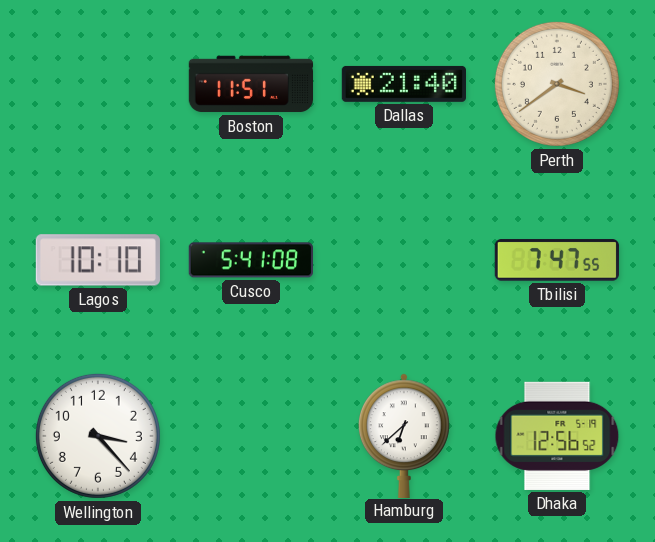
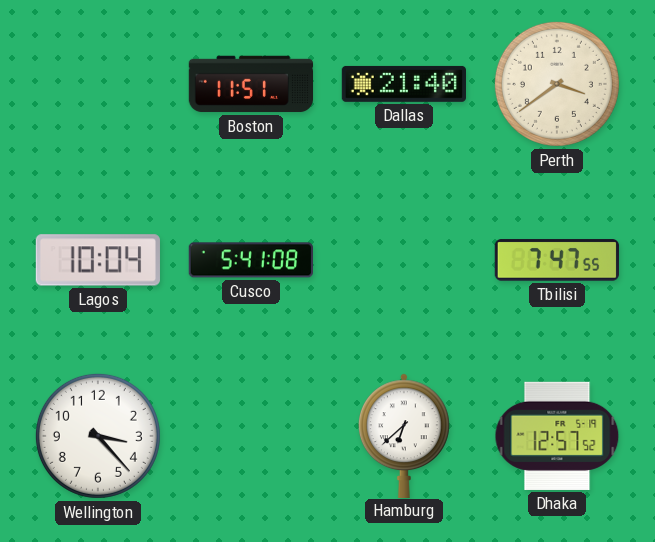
Lagos: 10:10 -> 10:04
Dhaka: 12:56 -> 12:57
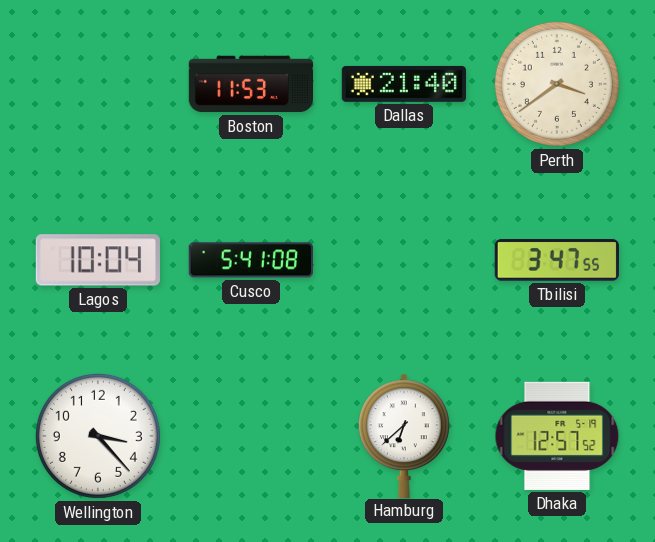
Boston: 11:51 -> 11:53
Tbilisi: 7:47 -> 3:47
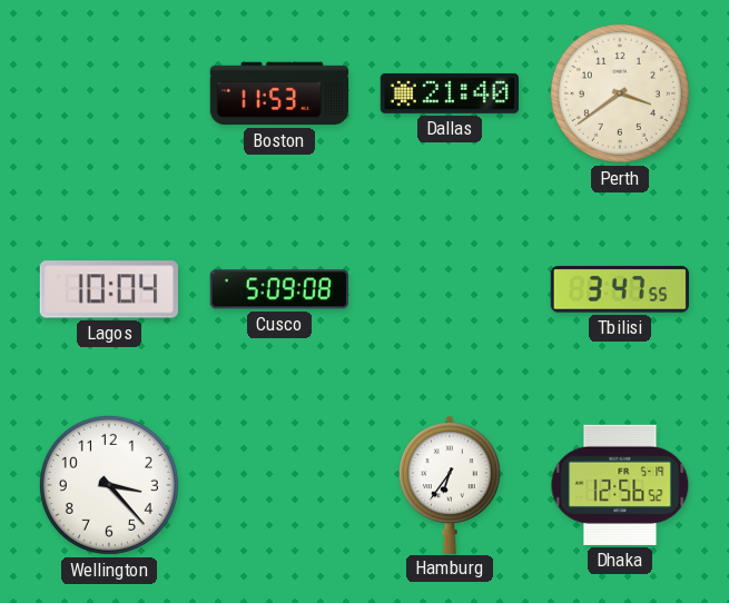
Cusco: 5:41 -> 5:09
Hamburg: 6:38 -> 6:36
Dhaka: 12:57 -> 12:56
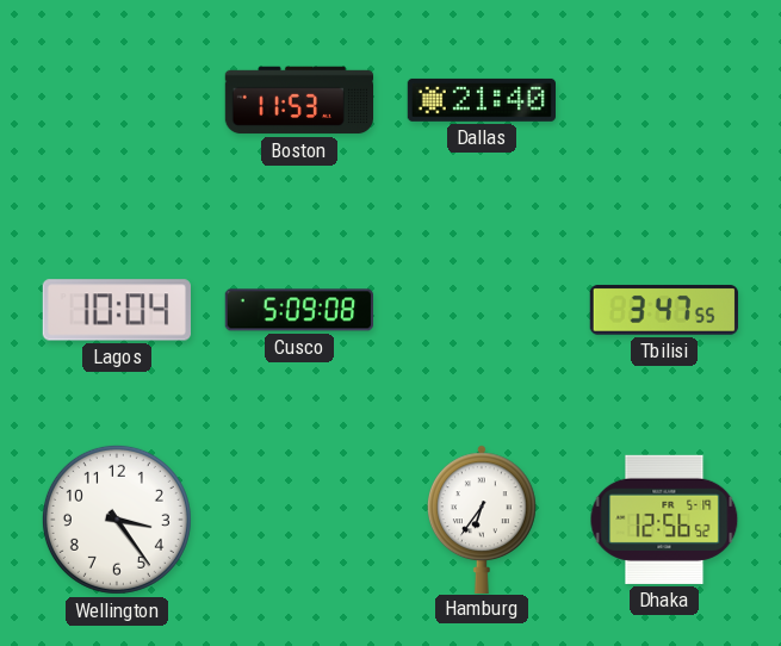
Perth: 3:39 -> none
Wellington: 3:23 -> 3:24
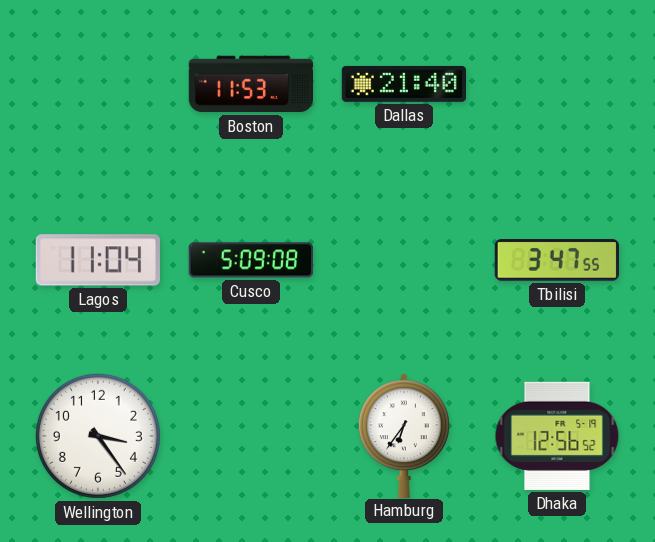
Lagos: 10:04 -> 11:04
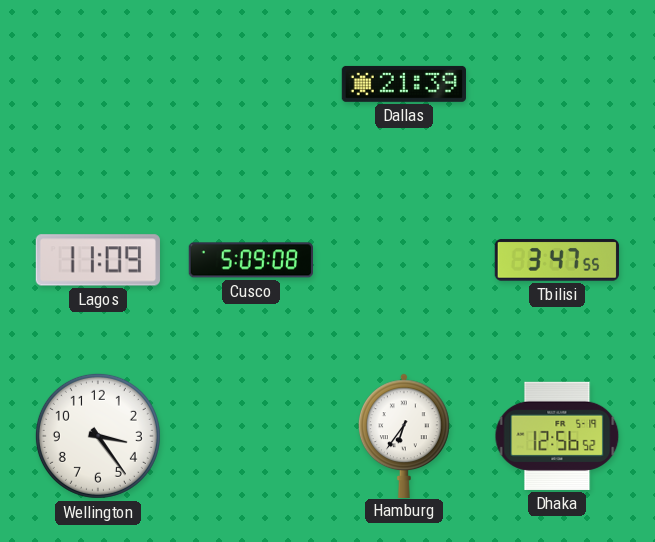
Boston: 11:53 -> none
Dallas: 21:40 -> 21:39
Lagos: 11:04 -> 11:09
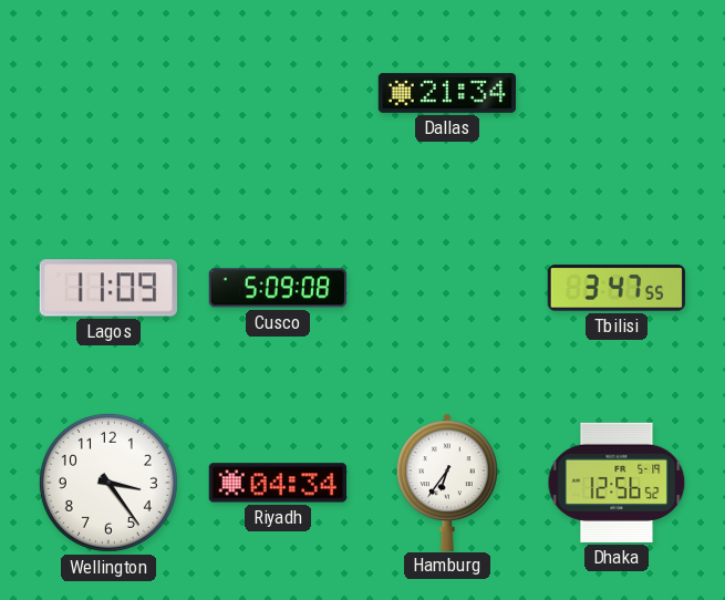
Dallas: 21:39 -> 21:34
Riyadh: none -> 04:34
